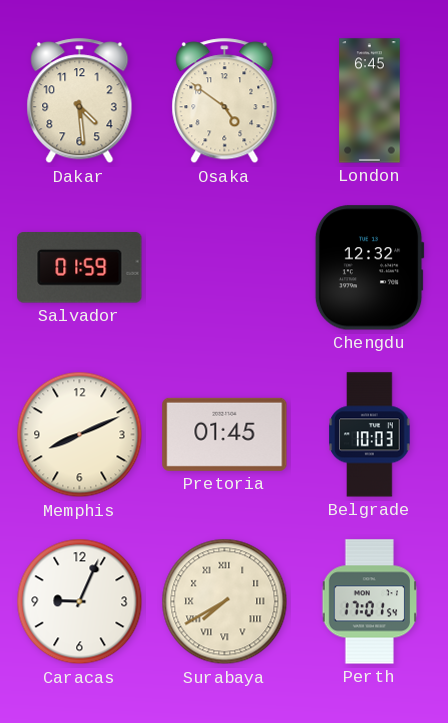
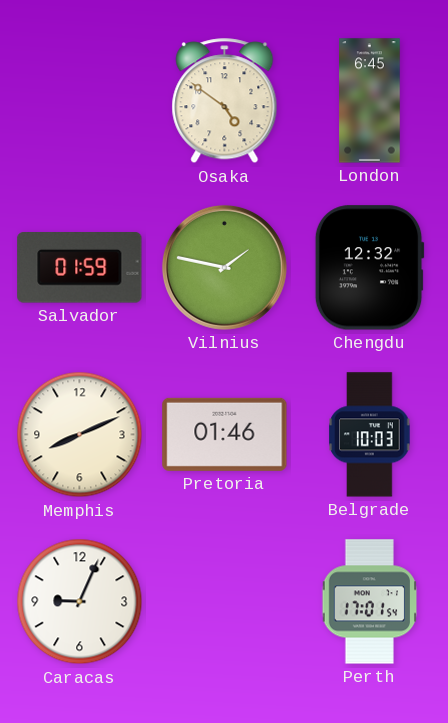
Dakar: 4:29 -> none
Vilnius: none -> 1:47
Pretoria: 01:45 -> 01:46
Surabaya: 7:40 -> none
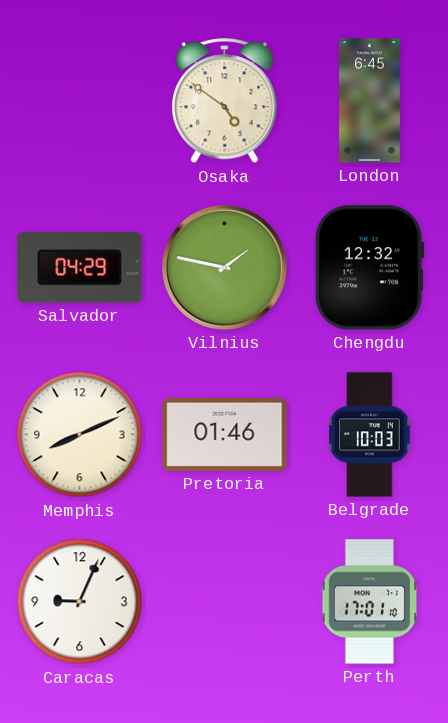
Salvador: 01:59 -> 04:29
Perth: 17:01:54 -> 17:01:10
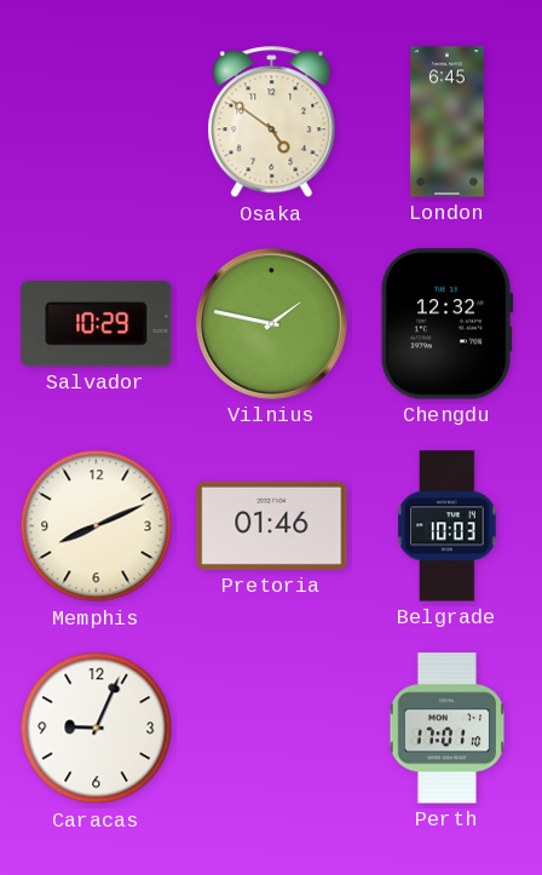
Salvador: 04:29 -> 10:29
